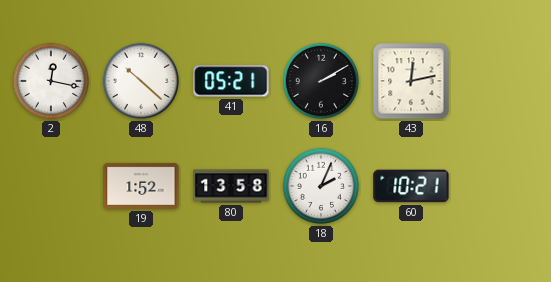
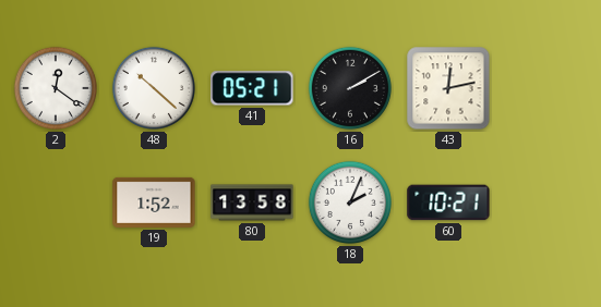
2: 12:17 -> 12:21
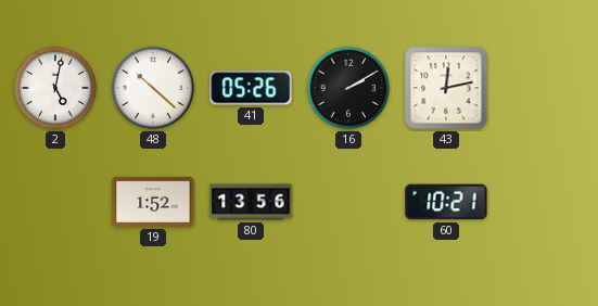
2: 12:21 -> 5:02
41: 05:21 -> 05:26
80: 13:58 -> 13:56
18: 2:04 -> none
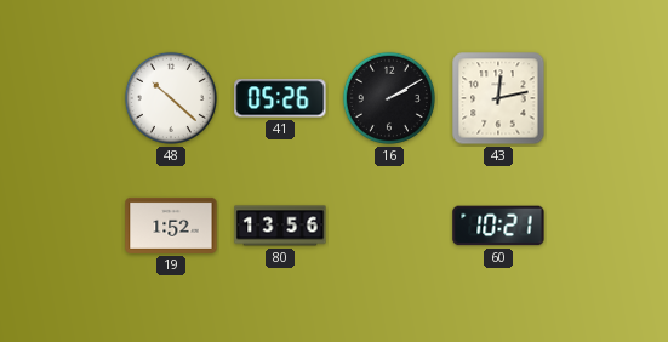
2: 5:02 -> none
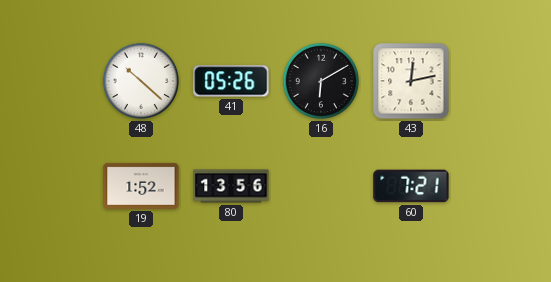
16: 2:10 -> 6:10
60: 10:21 -> 7:21
